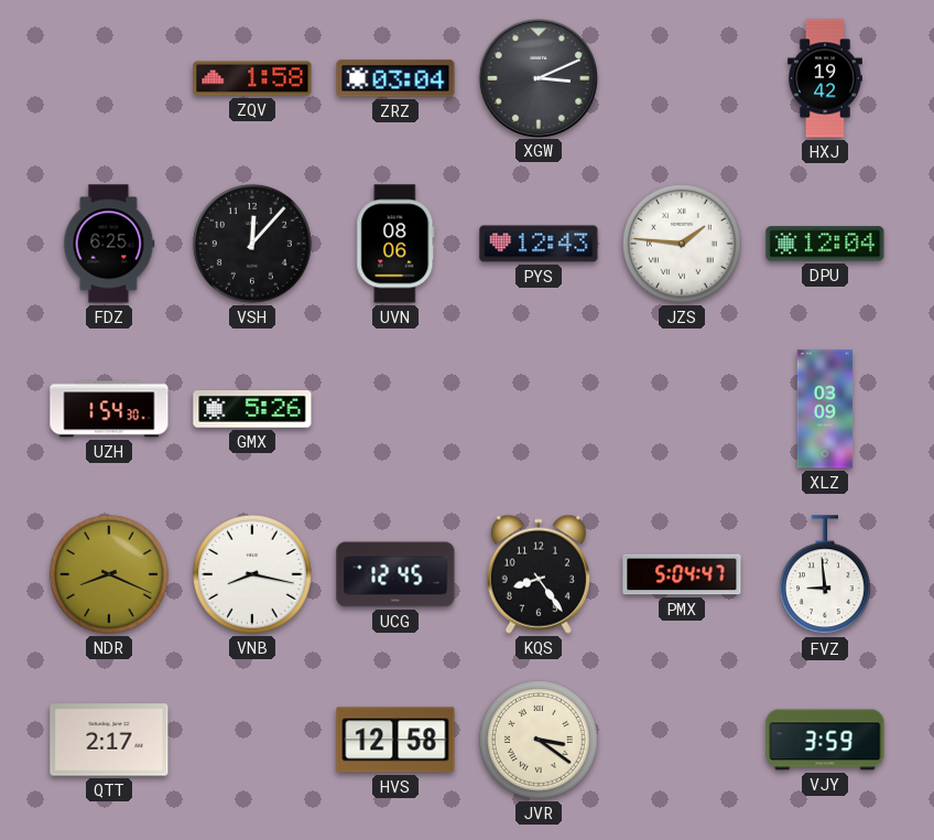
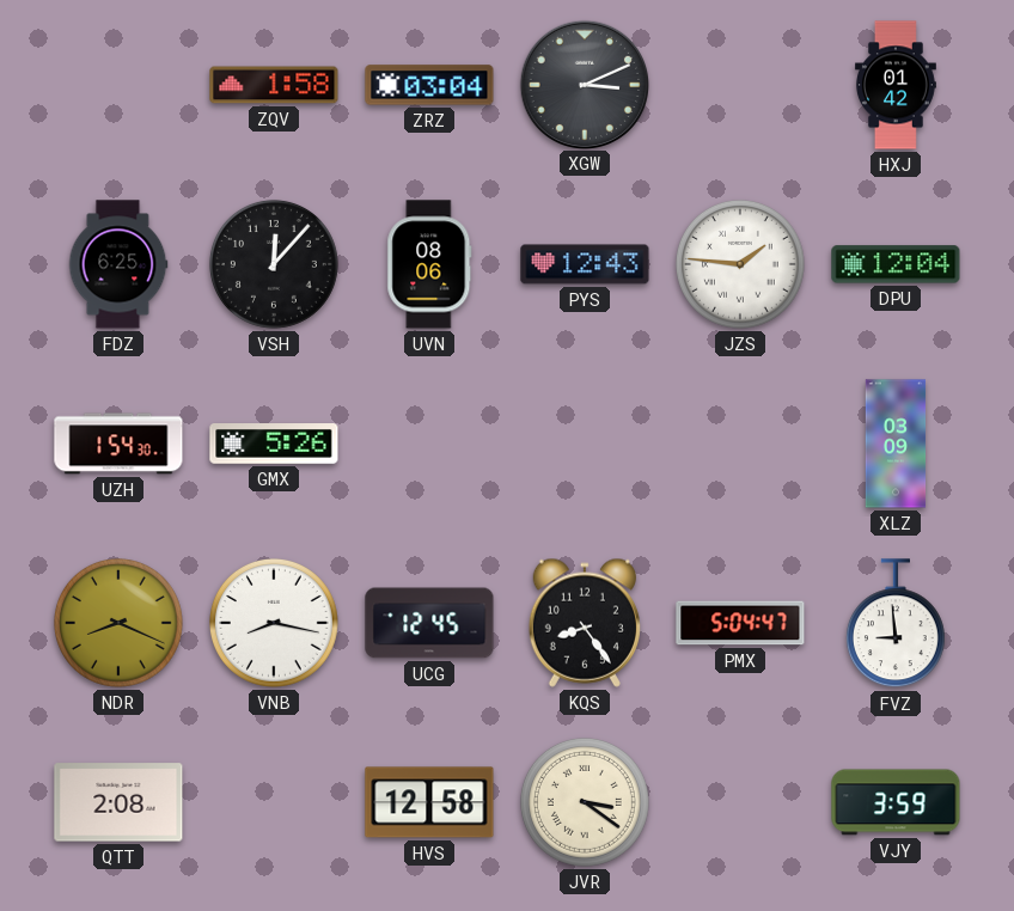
HXJ: 19:42 -> 01:42
QTT: 2:17 -> 2:08
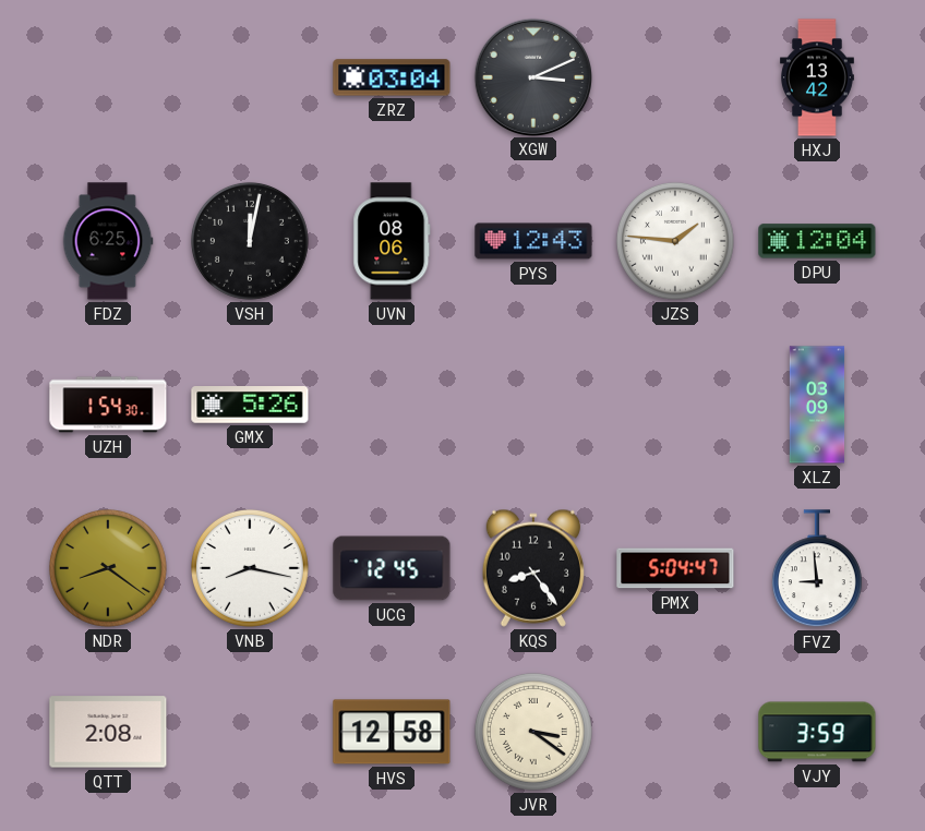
ZQV: 1:58 -> none
HXJ: 01:42 -> 13:42
VSH: 12:07 -> 12:02
NDR: 8:19 -> 8:21
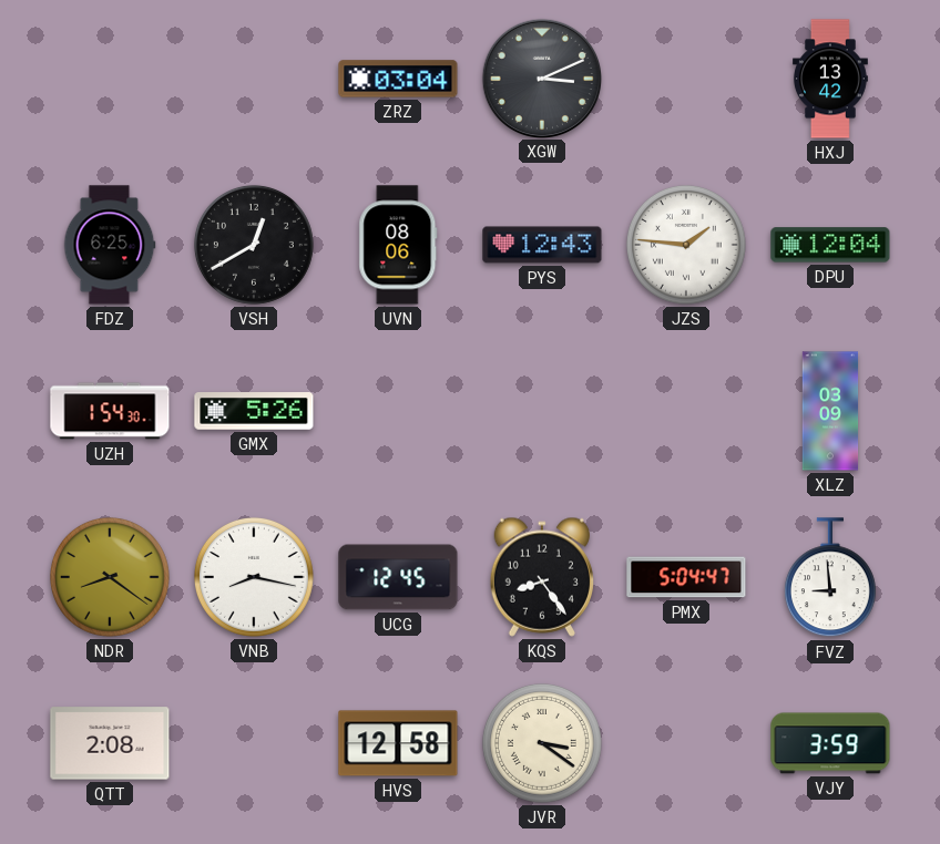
VSH: 12:02 -> 12:40
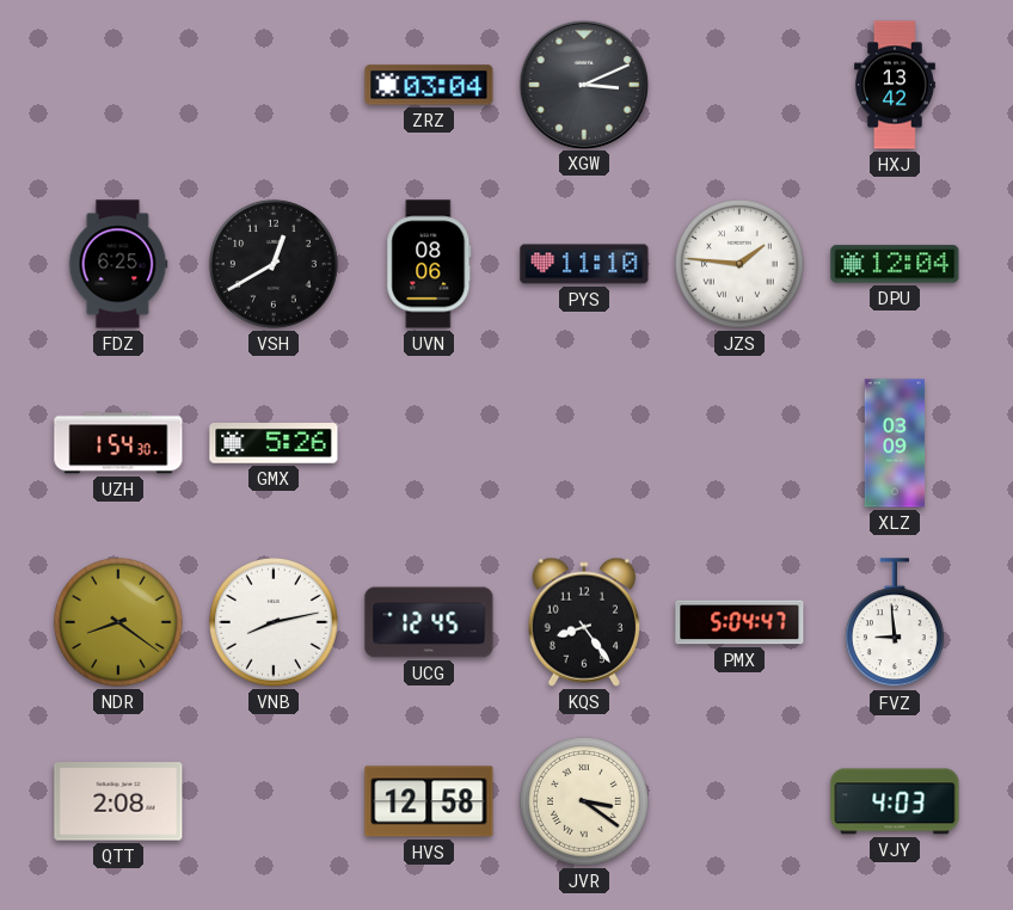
PYS: 12:43 -> 11:10
VNB: 8:17 -> 8:13
VJY: 3:59 -> 4:03
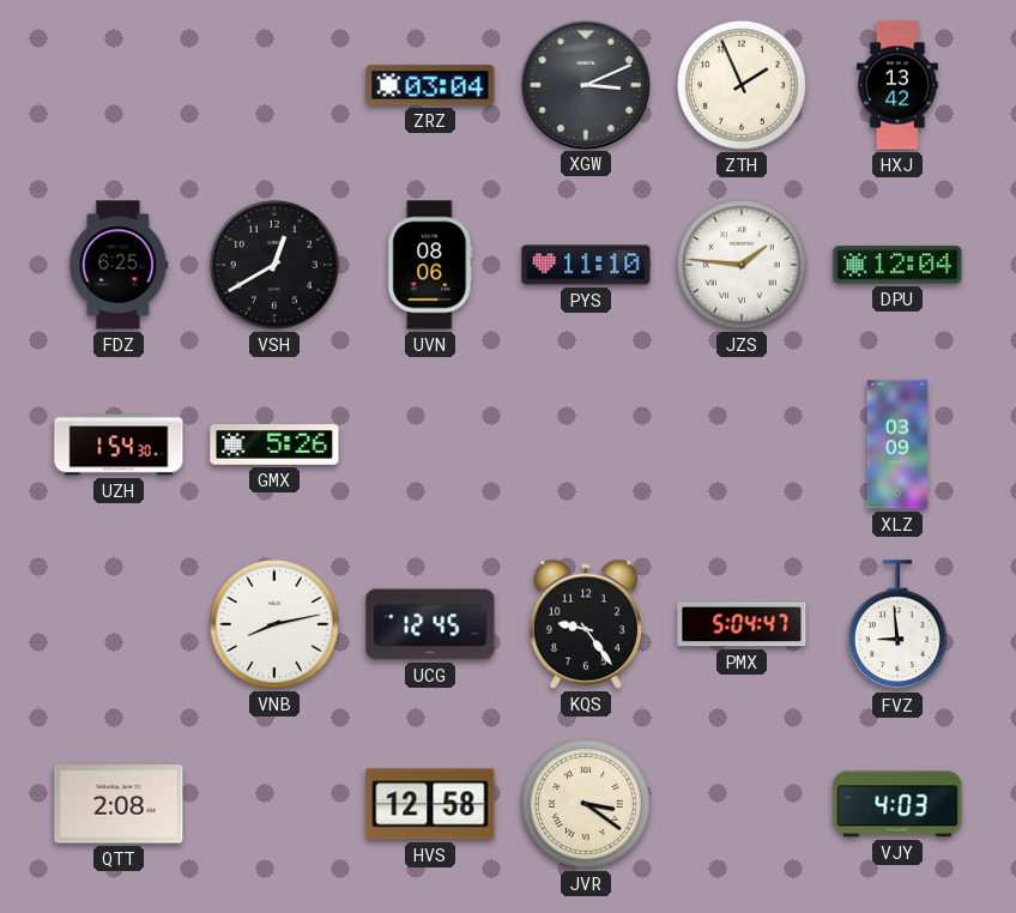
ZTH: none -> 1:56
NDR: 8:21 -> none
KQS: 8:24 -> 9:24
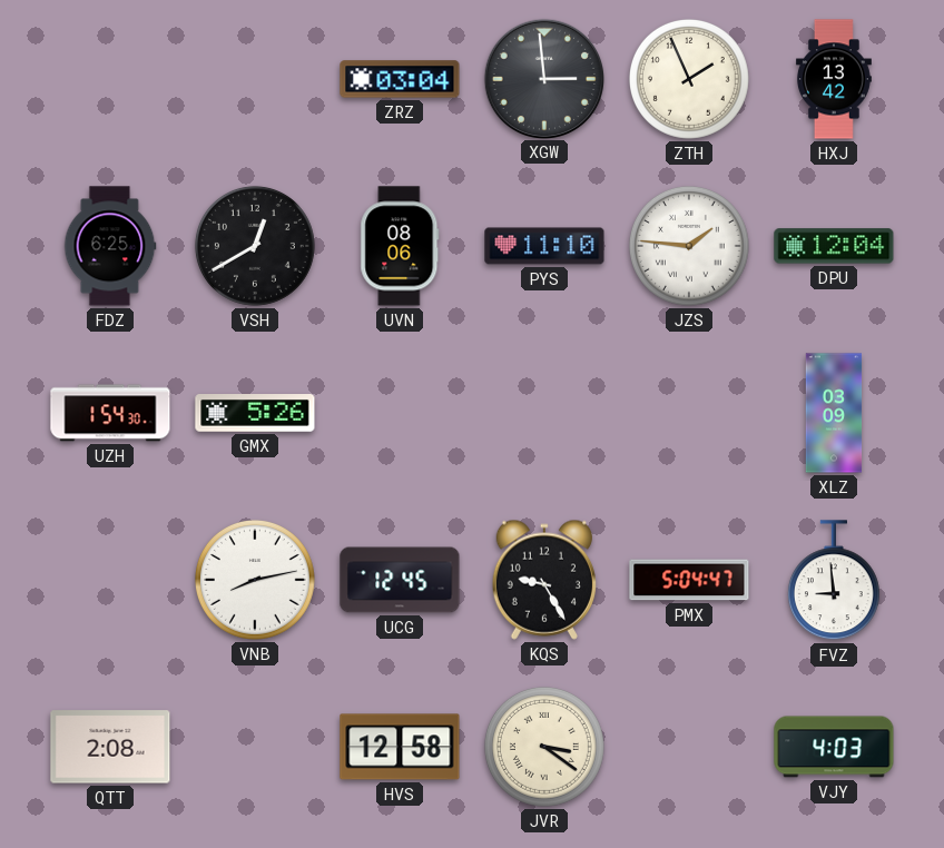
XGW: 3:11 -> 2:59
KQS: 9:24 -> 9:25
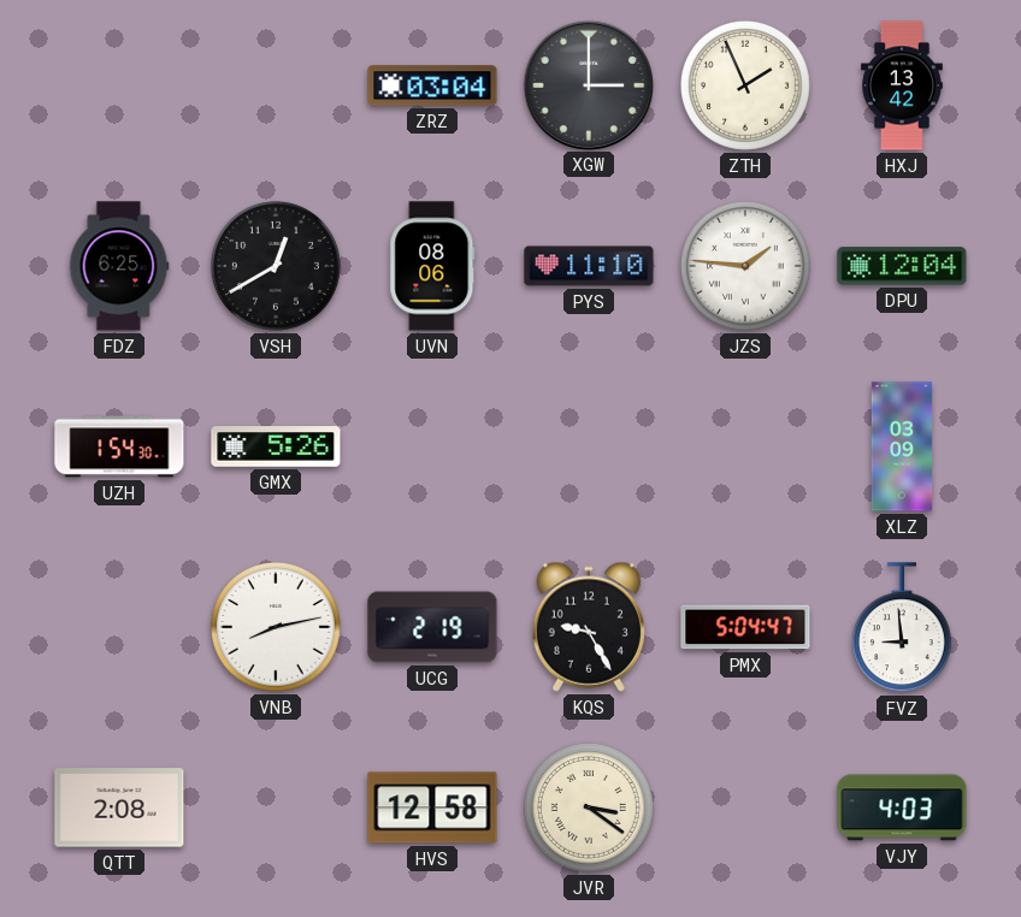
XGW: 2:59 -> 3:00
UCG: 12:45 -> 2:19
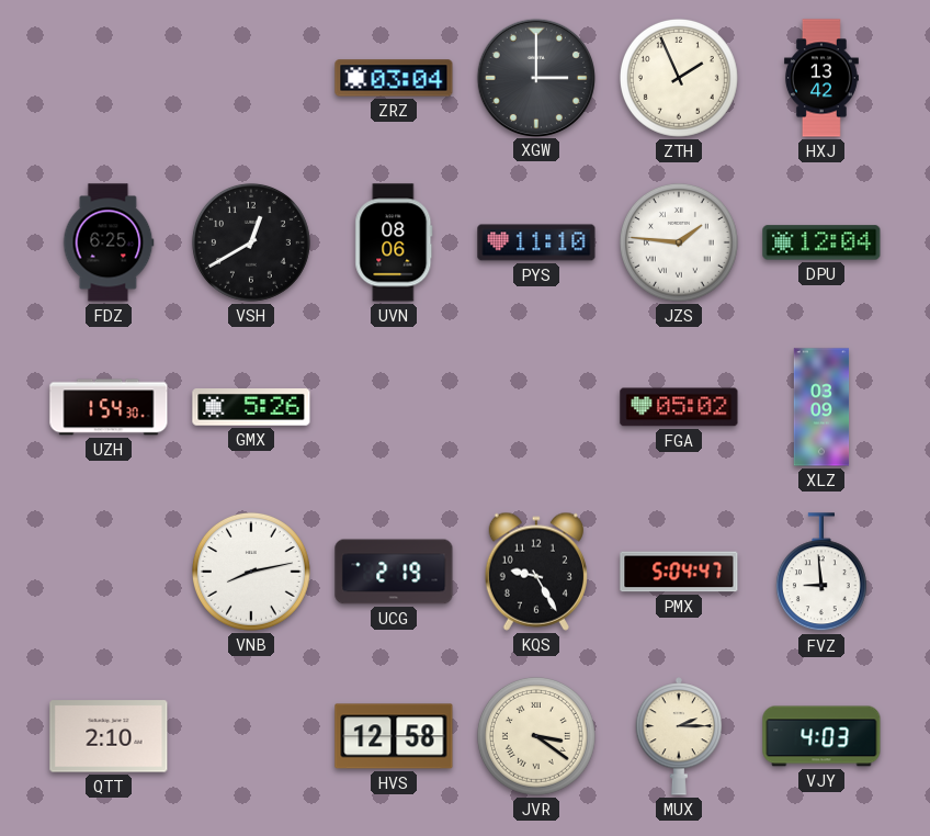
FGA: none -> 05:02
QTT: 2:08 -> 2:10
MUX: none -> 2:15
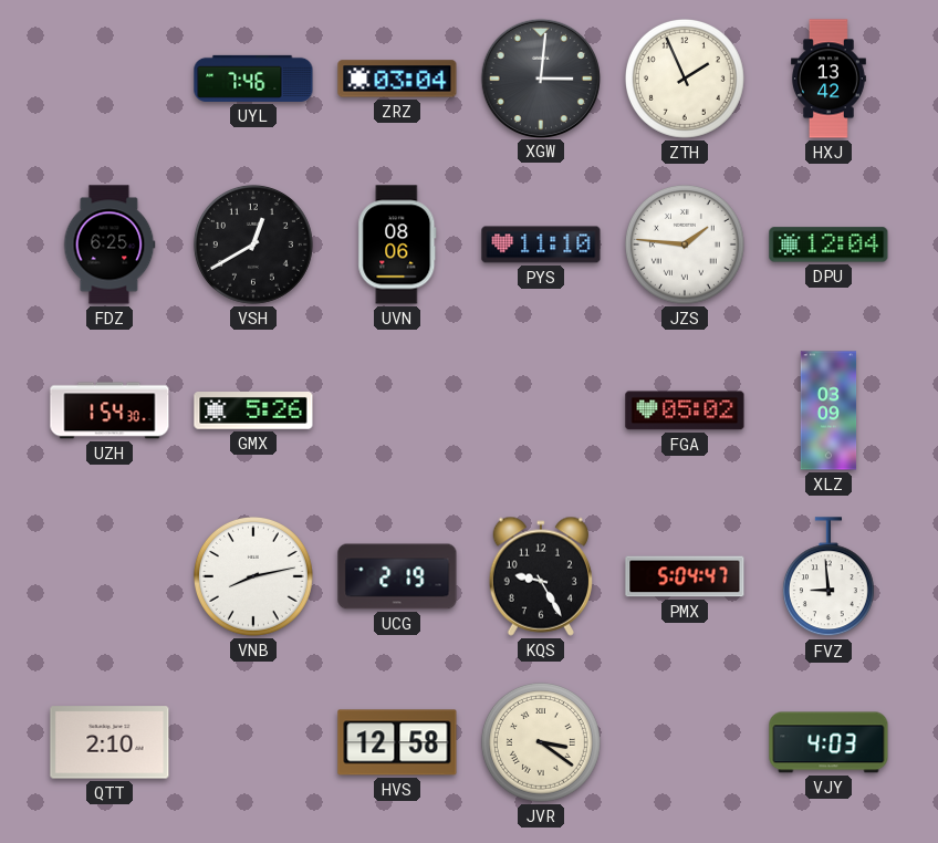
UYL: none -> 7:46
XGW: 3:00 -> 3:01
MUX: 2:15 -> none
